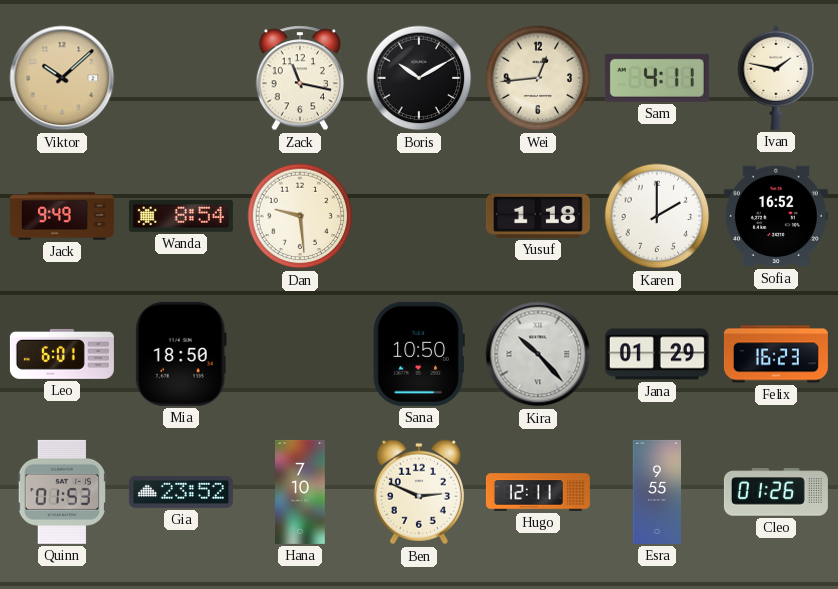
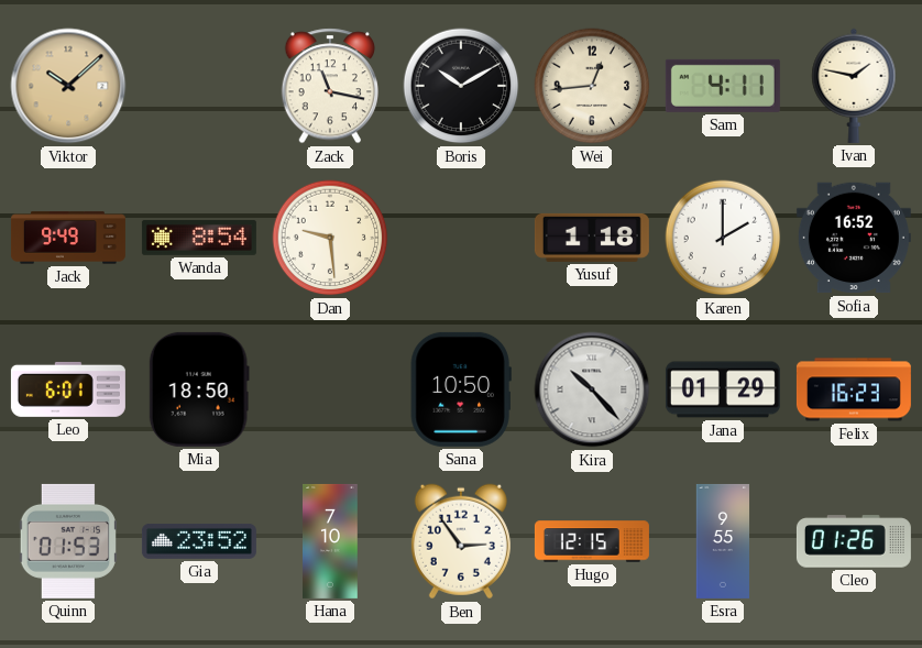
Ben: 2:49 -> 2:54
Hugo: 12:11 -> 12:15
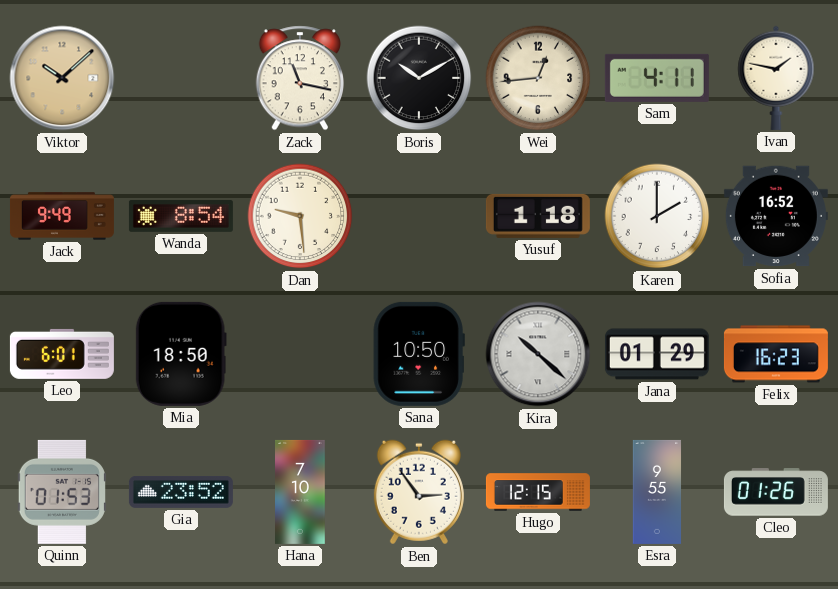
Kira: 10:23 -> 10:22
